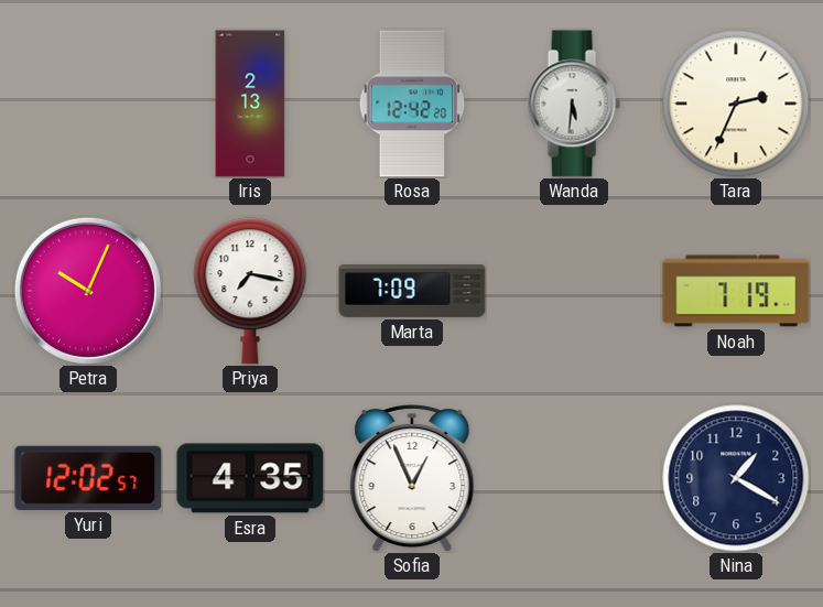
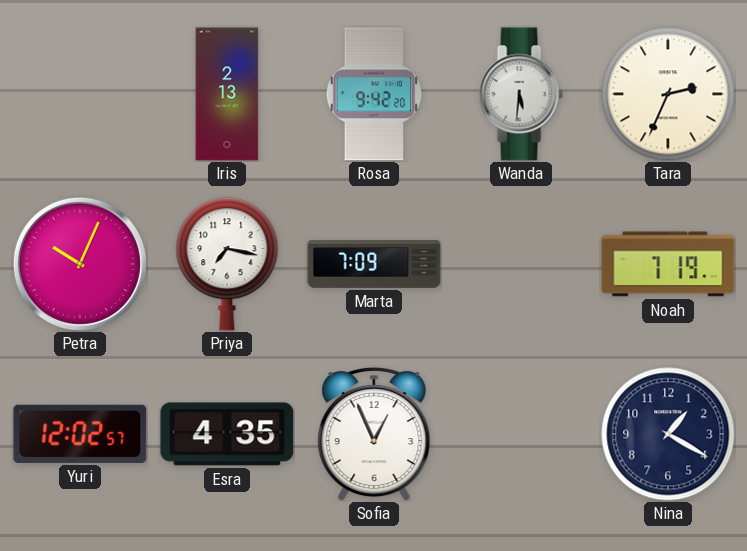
Rosa: 12:42 -> 9:42
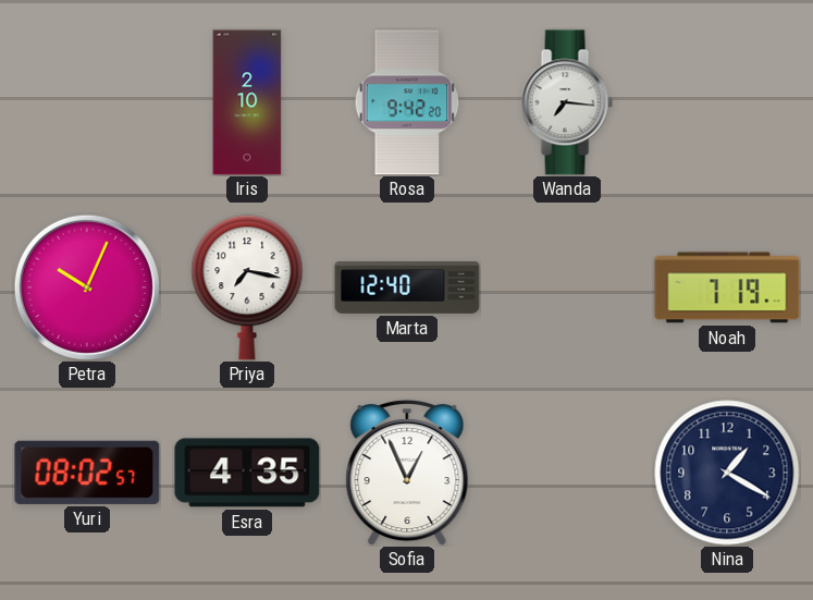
Iris: 2:13 -> 2:10
Wanda: 5:31 -> 7:16
Tara: 2:34 -> none
Marta: 7:09 -> 12:40
Yuri: 12:02 -> 08:02
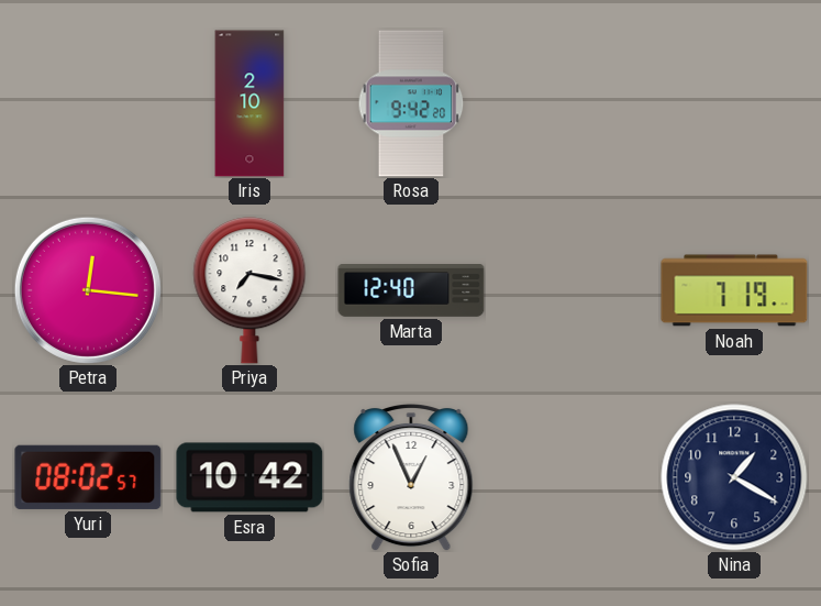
Wanda: 7:16 -> none
Petra: 10:04 -> 12:16
Esra: 4:35 -> 10:42
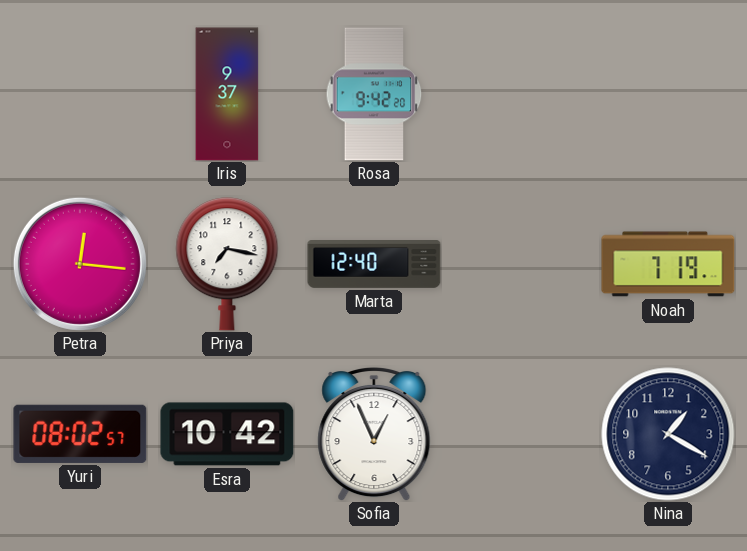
Iris: 2:10 -> 9:37
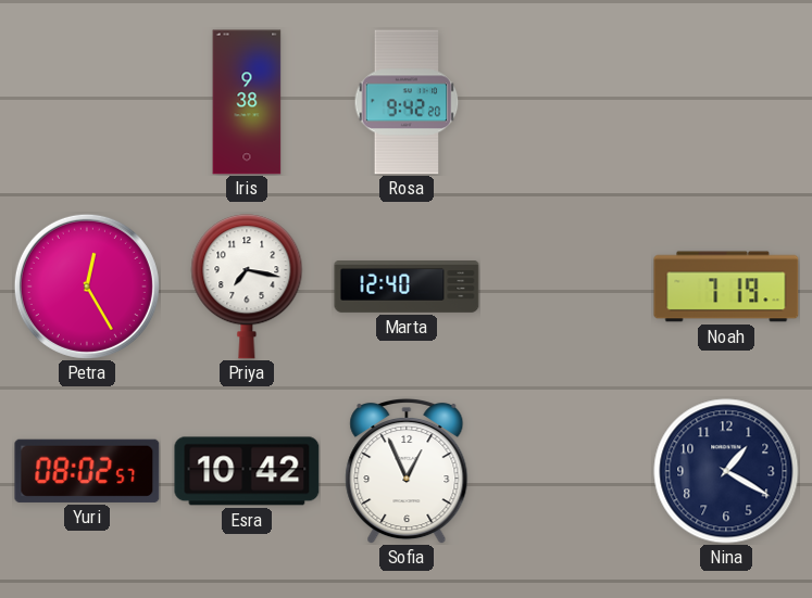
Iris: 9:37 -> 9:38
Petra: 12:16 -> 12:25
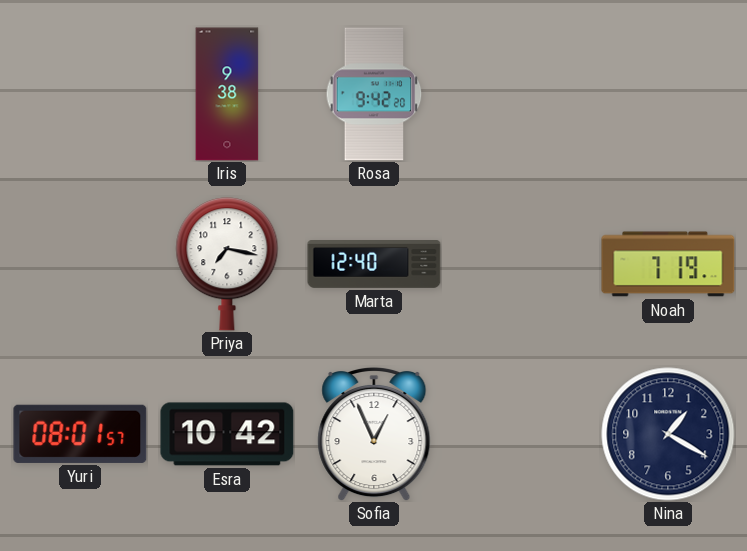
Petra: 12:25 -> none
Yuri: 08:02 -> 08:01
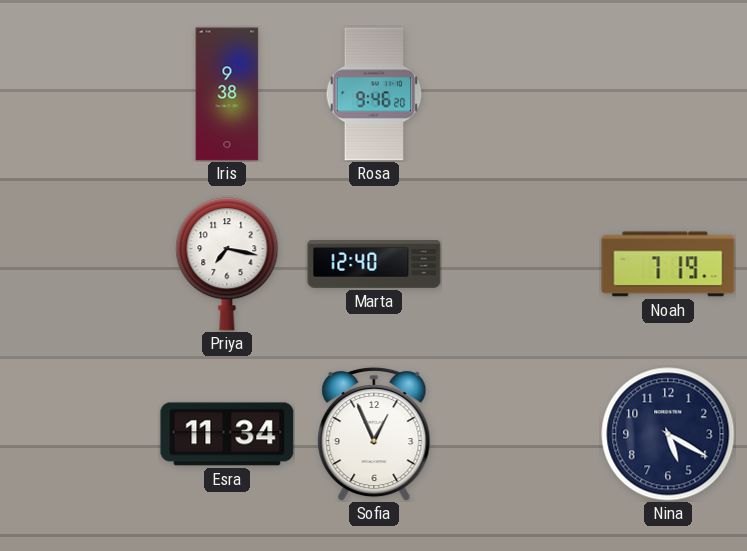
Rosa: 9:42 -> 9:46
Yuri: 08:01 -> none
Esra: 10:42 -> 11:34
Nina: 1:20 -> 5:20
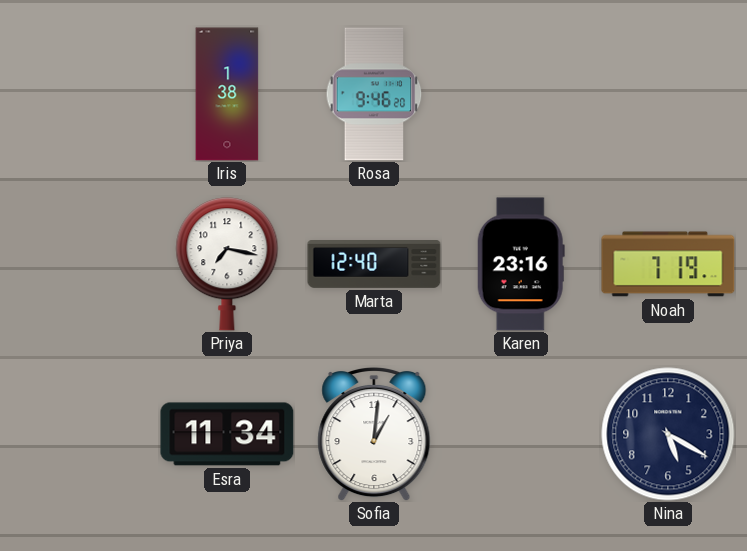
Iris: 9:38 -> 1:38
Karen: none -> 23:16
Sofia: 12:56 -> 1:01
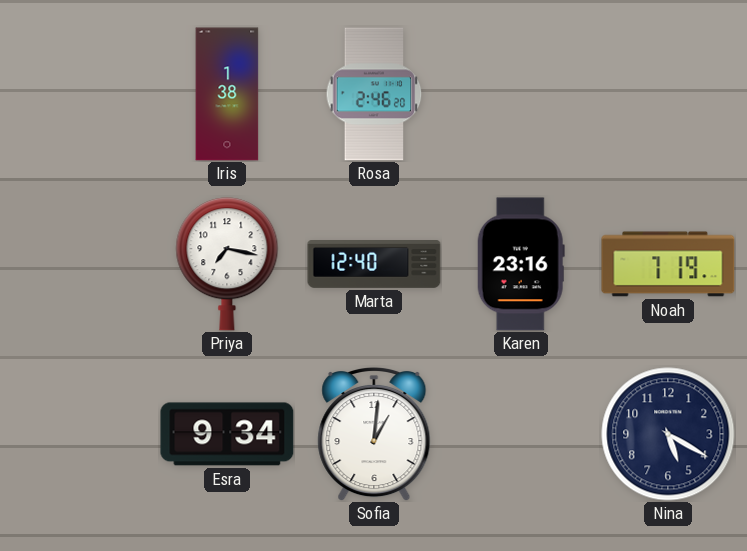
Rosa: 9:46 -> 2:46
Esra: 11:34 -> 9:34
